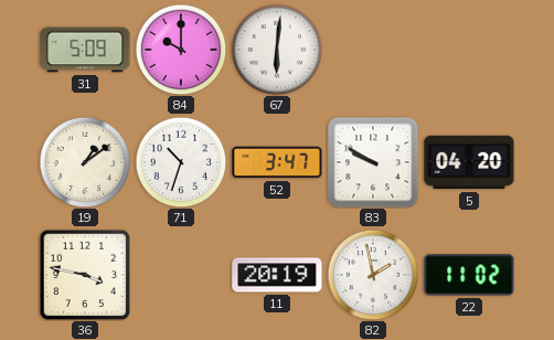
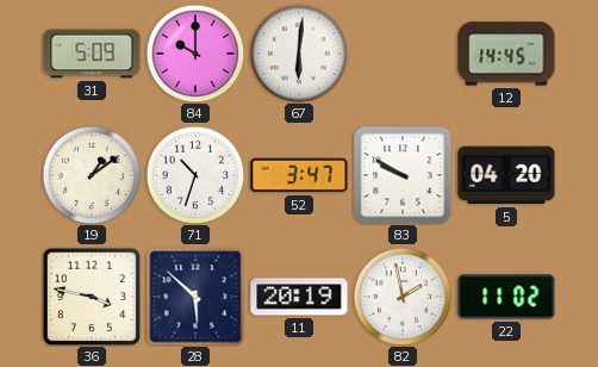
12: none -> 14:45
28: none -> 5:52
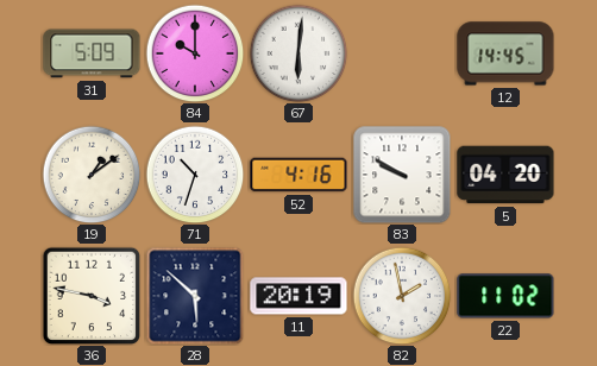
52: 3:47 -> 4:16
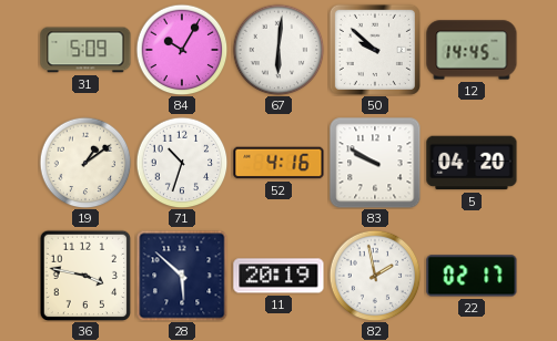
84: 10:00 -> 10:05
50: none -> 9:52
22: 11:02 -> 02:17
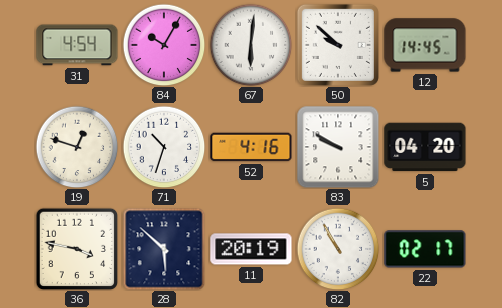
31: 5:09 -> 4:54
19: 1:09 -> 12:48
82: 1:58 -> 10:55
